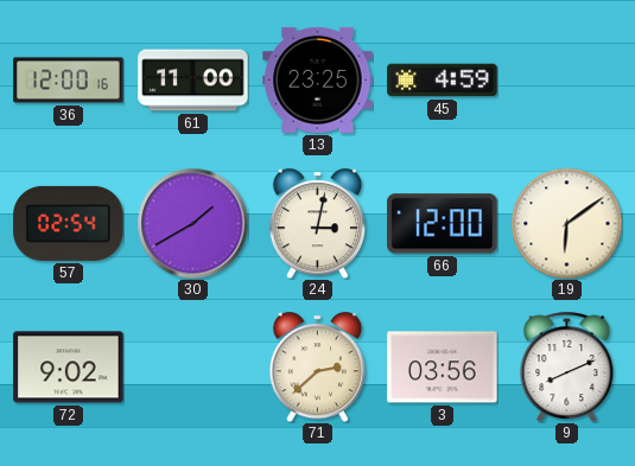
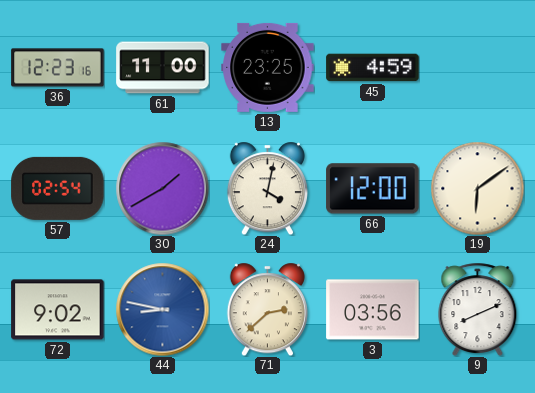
36: 12:00 -> 12:23
24: 3:02 -> 4:02
44: none -> 8:47
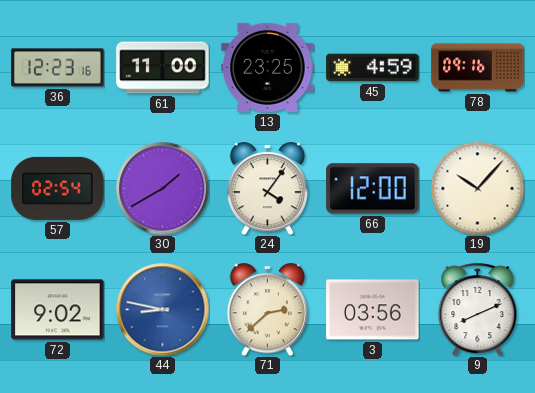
78: none -> 09:16
24: 4:02 -> 4:06
19: 6:09 -> 10:07
